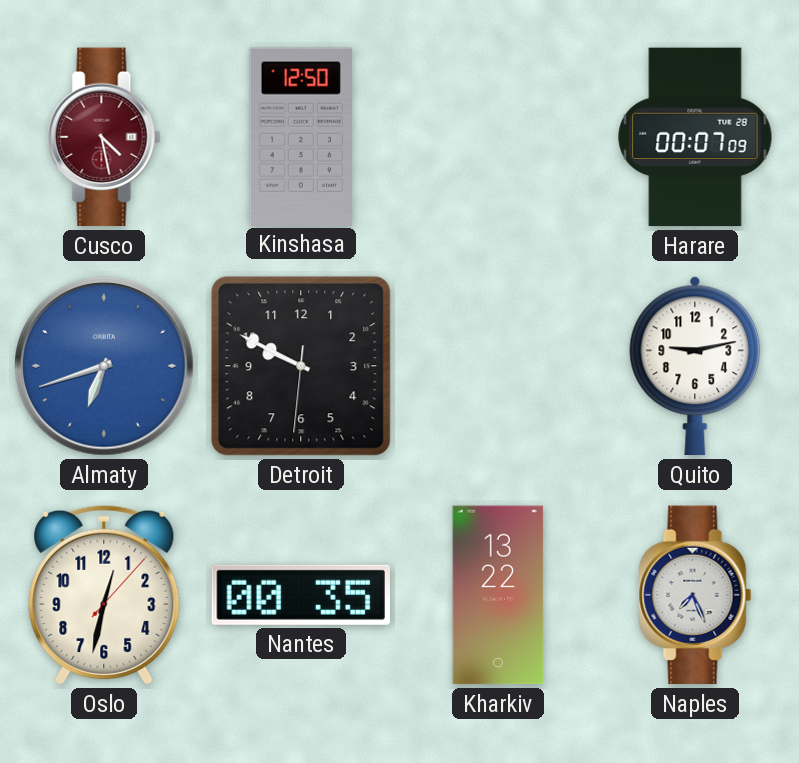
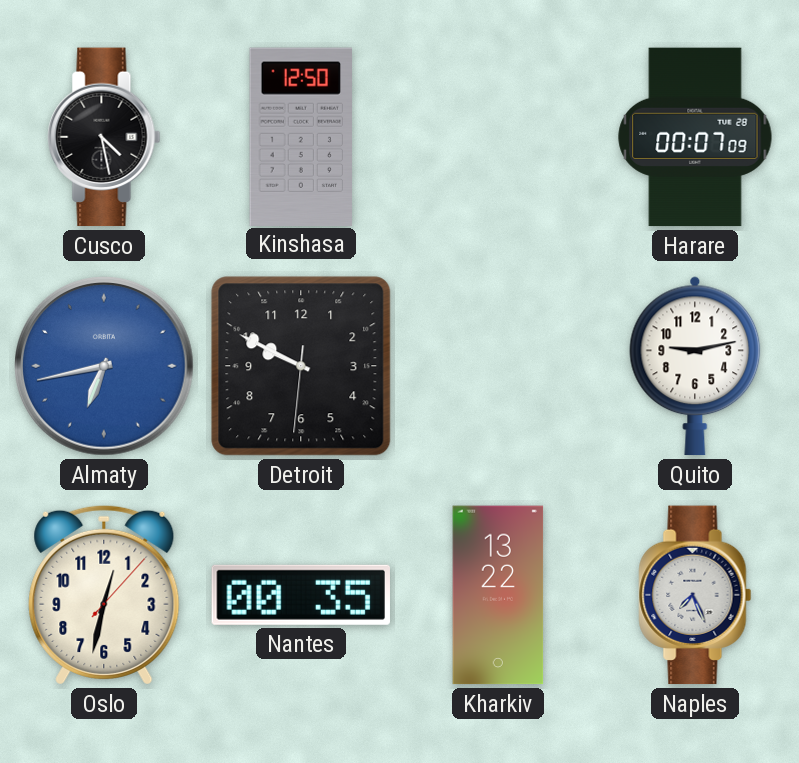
Cusco dial: burgundy -> black
Almaty: 6:42 -> 6:43
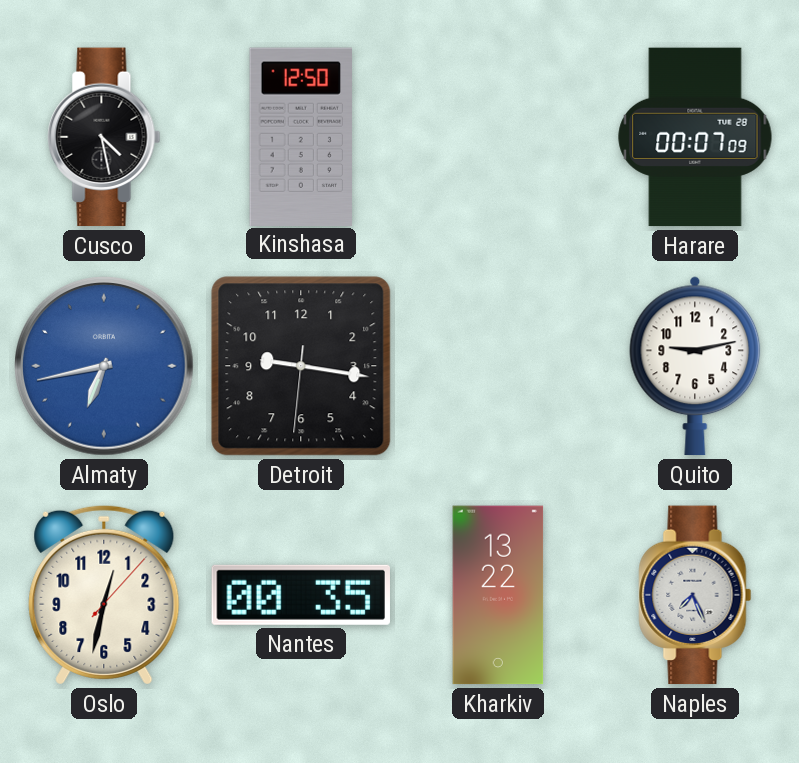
Detroit: 9:49 -> 9:16
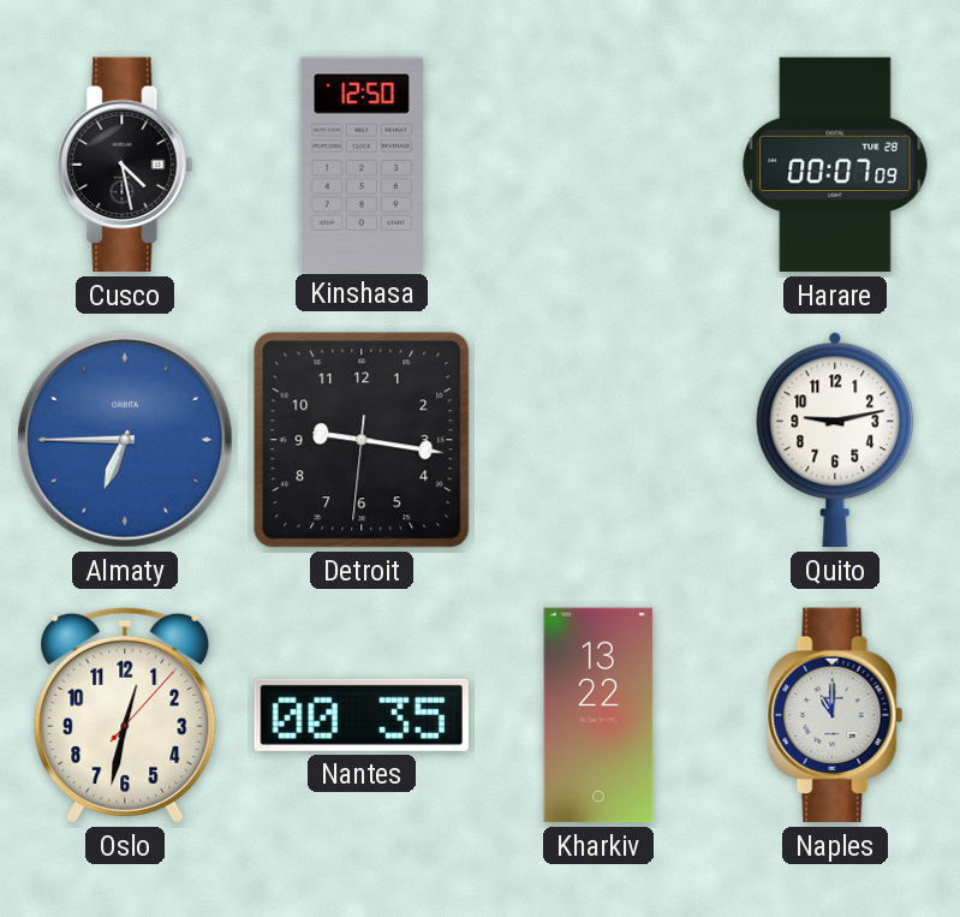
Almaty: 6:43 -> 6:45
Naples: 7:26 -> 11:00
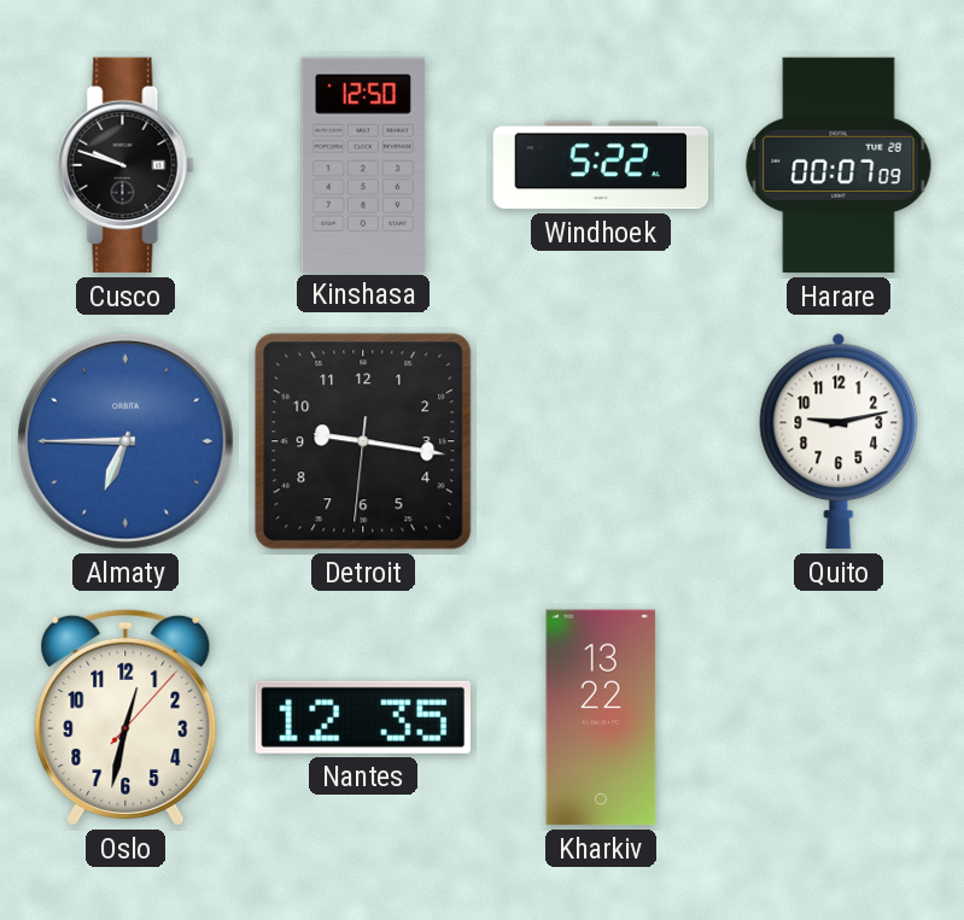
Cusco: 4:28 -> 9:48
Windhoek: none -> 5:22
Nantes: 00:35 -> 12:35
Naples: 11:00 -> none
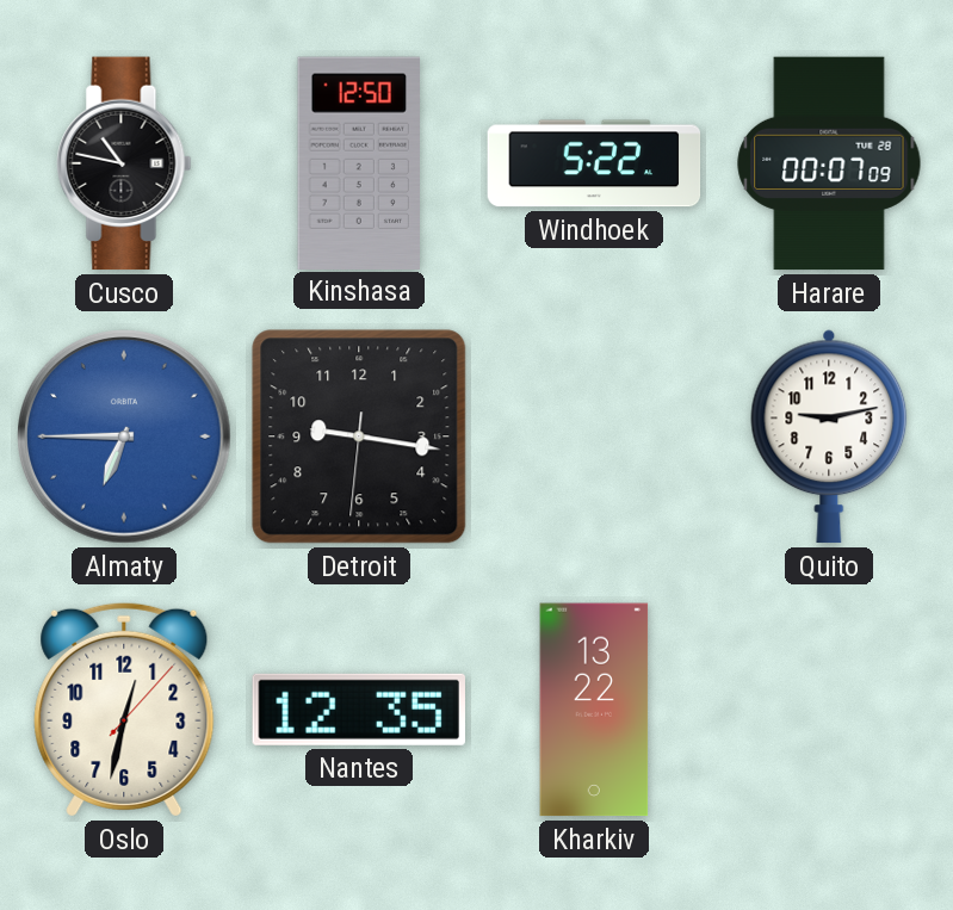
Cusco: 9:48 -> 10:47
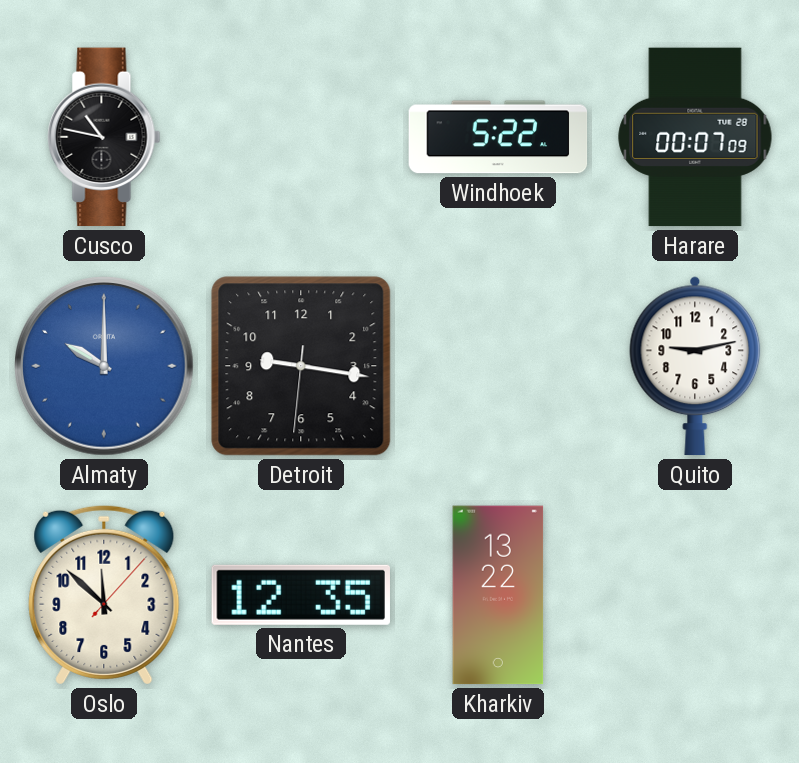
Kinshasa: 12:50 -> none
Almaty: 6:45 -> 10:00
Oslo: 12:32 -> 11:52
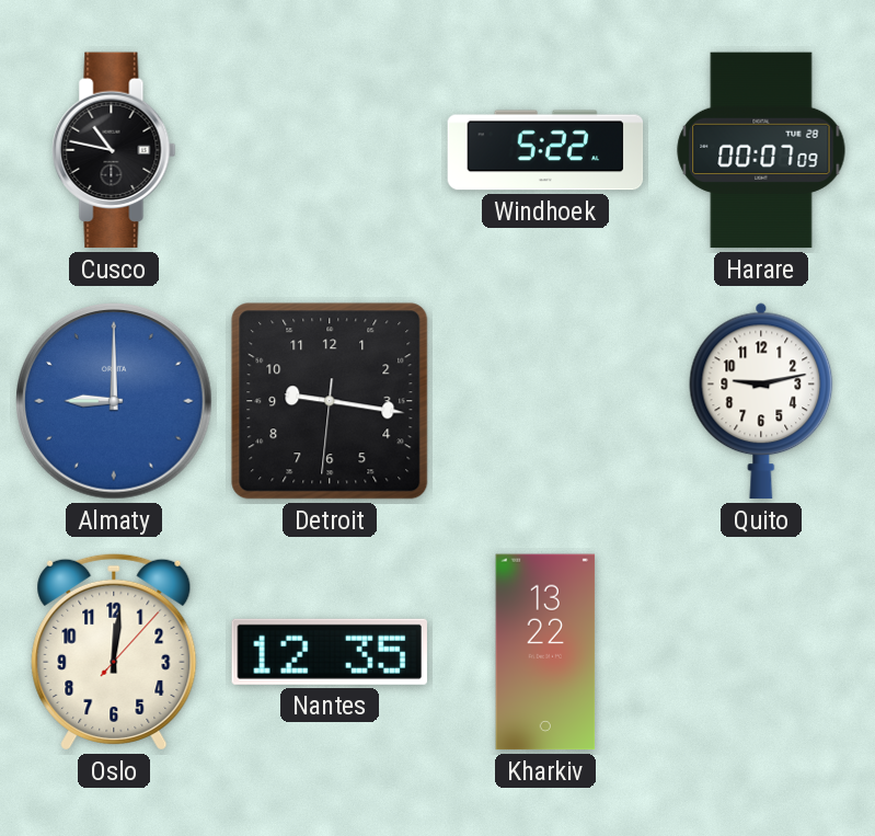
Almaty: 10:00 -> 9:00
Oslo: 11:52 -> 12:01
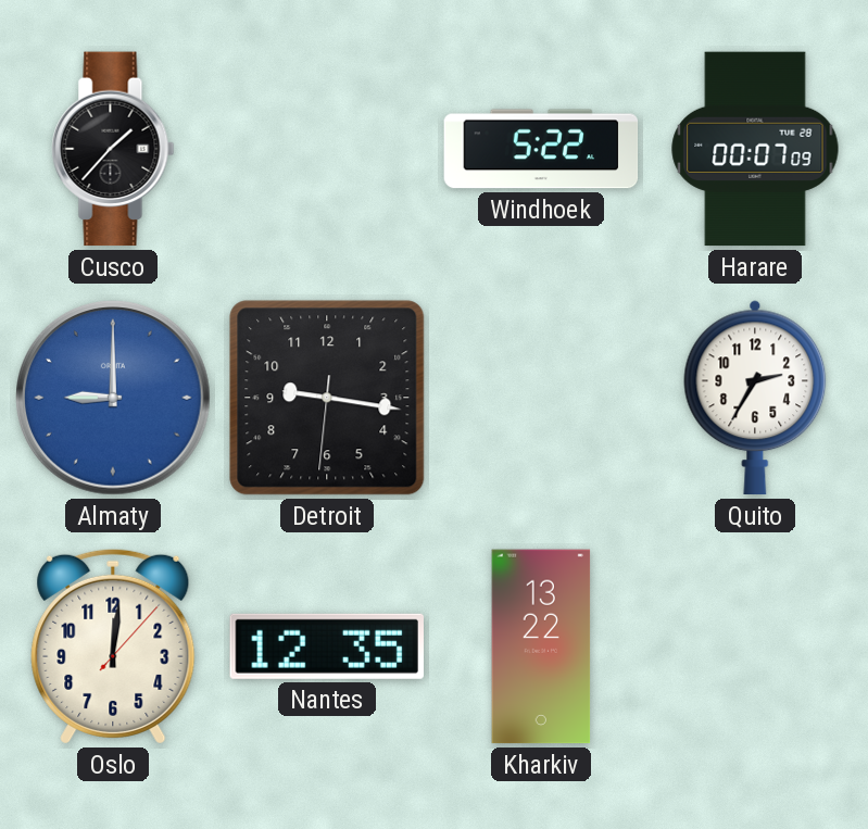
Cusco: 10:47 -> 1:37
Quito: 9:13 -> 2:35
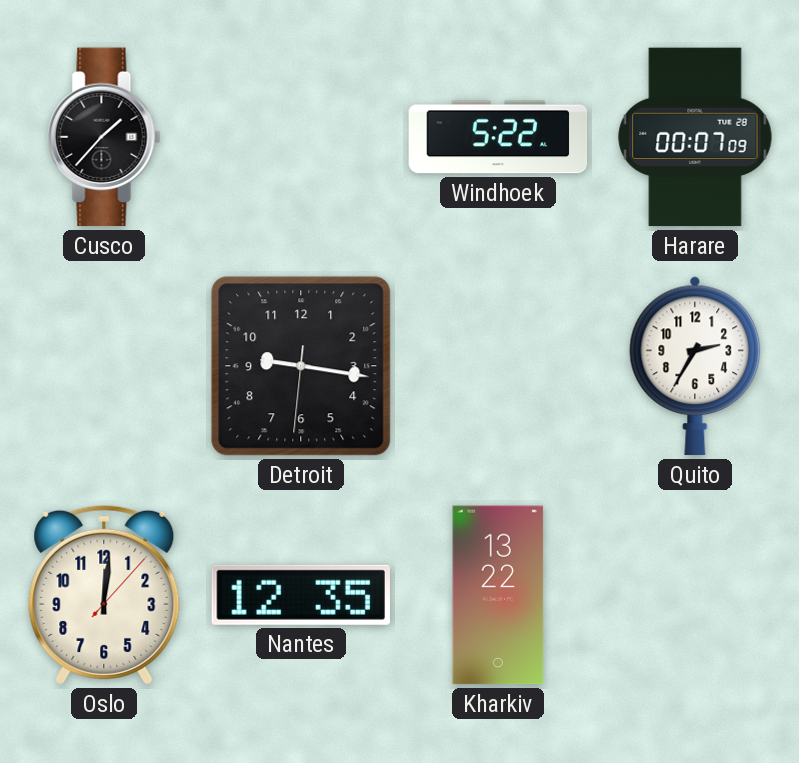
Almaty: 9:00 -> none
